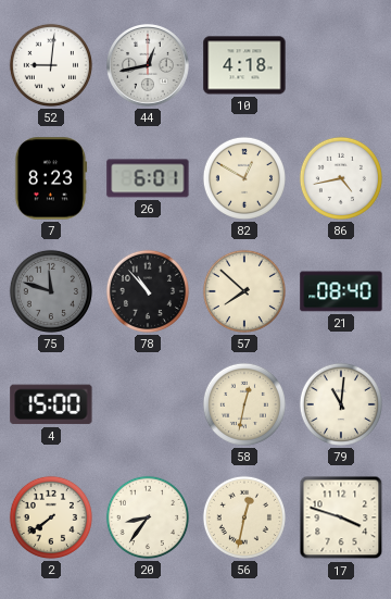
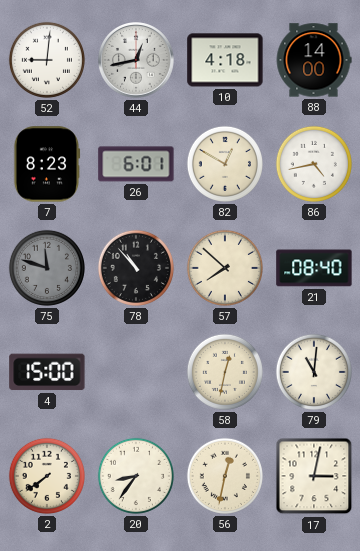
88: none -> 14:00
17: 3:48 -> 3:02
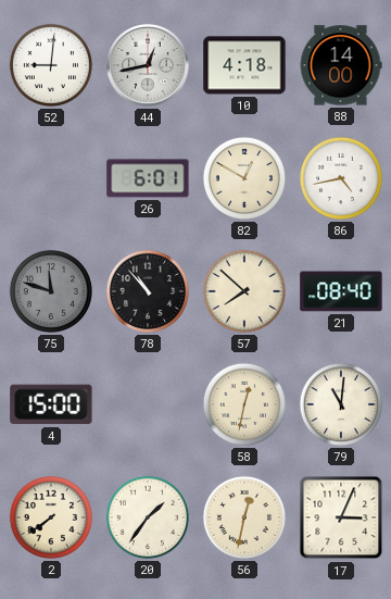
7: 8:23 -> none
20: 8:36 -> 1:36
17: 3:02 -> 3:04
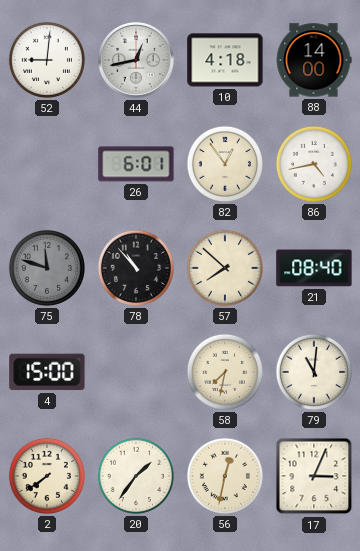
82: 12:50 -> 12:54
58: 12:32 -> 7:32
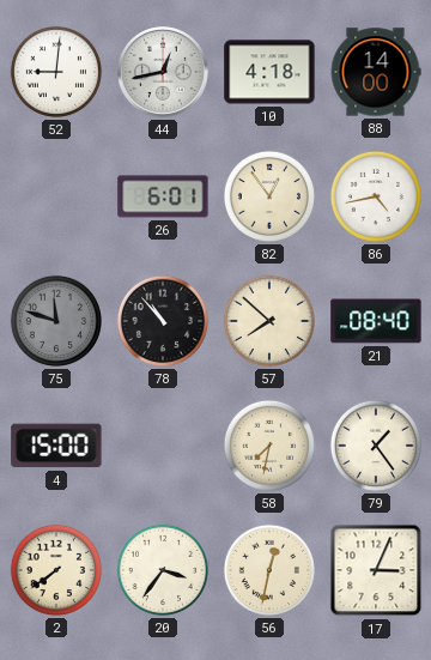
79: 11:01 -> 1:24
20: 1:36 -> 3:36
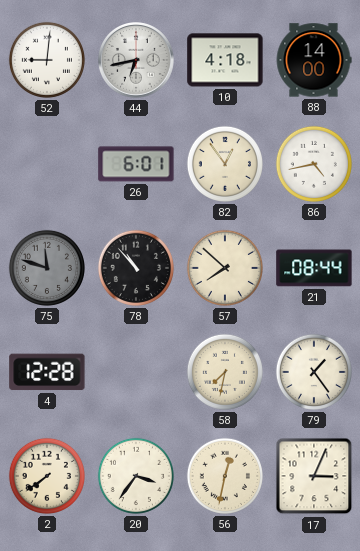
44: 12:43 -> 6:43
21: 08:40 -> 08:44
4: 15:00 -> 12:28
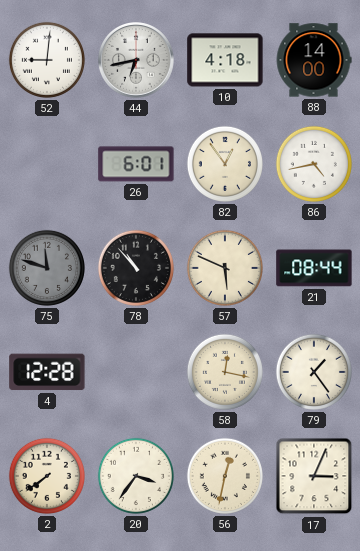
57: 7:52 -> 5:49
58: 7:32 -> 12:17
